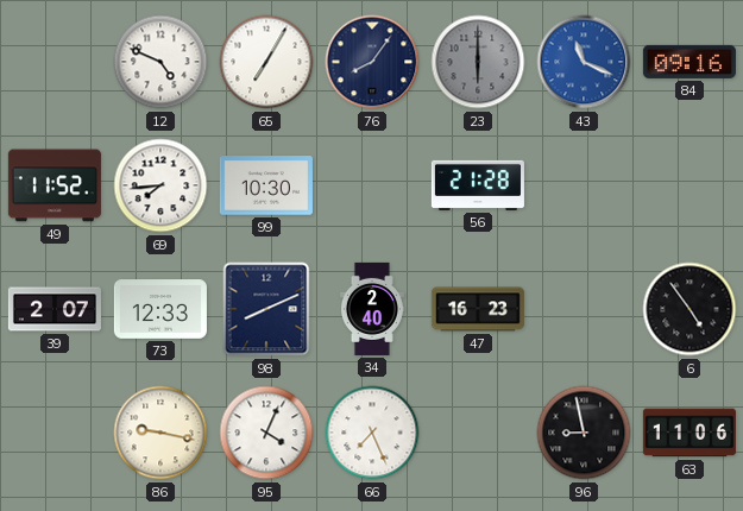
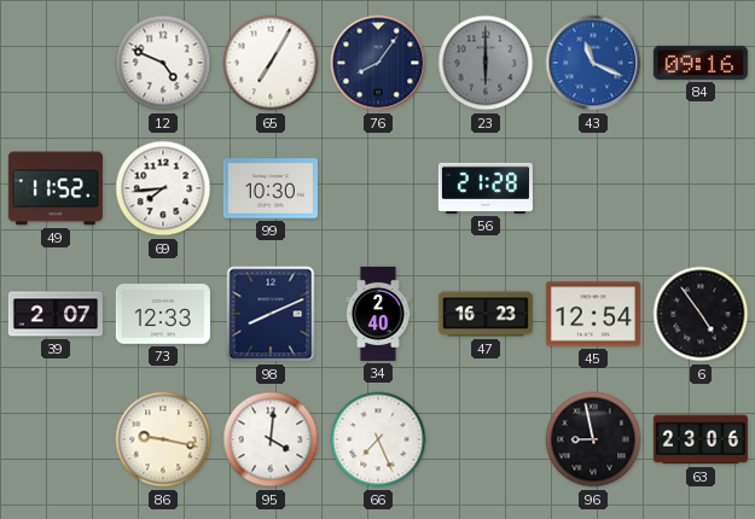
45: none -> 12:54
95: 4:04 -> 4:01
63: 11:06 -> 23:06
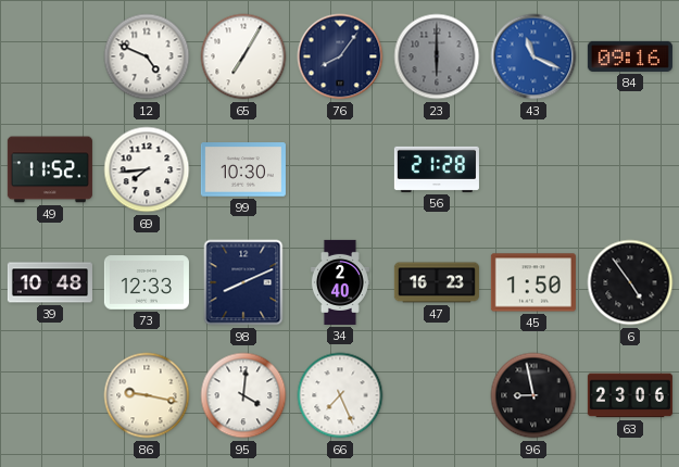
39: 2:07 -> 10:48
45: 12:54 -> 1:50
